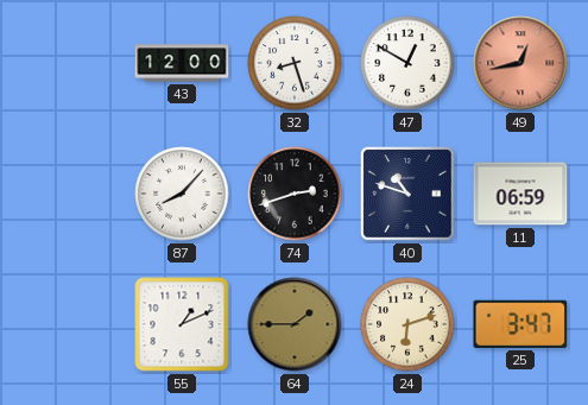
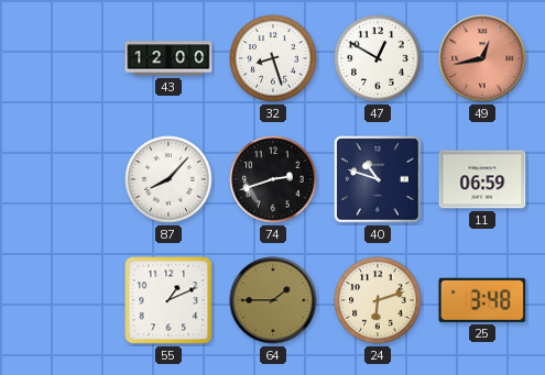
25: 3:47 -> 3:48
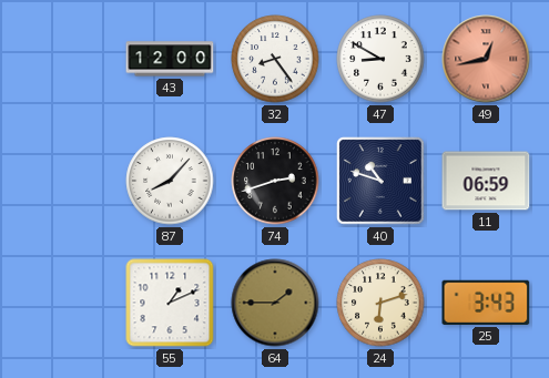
32: 8:27 -> 8:24
47: 12:50 -> 8:50
25: 3:48 -> 3:43
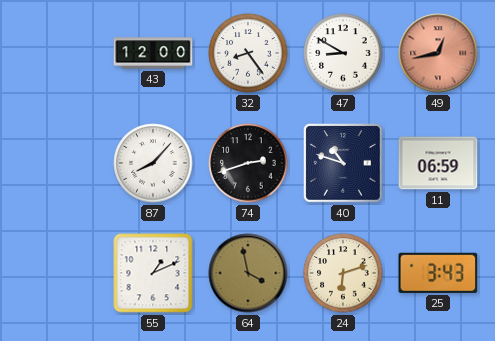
64: 1:45 -> 3:58
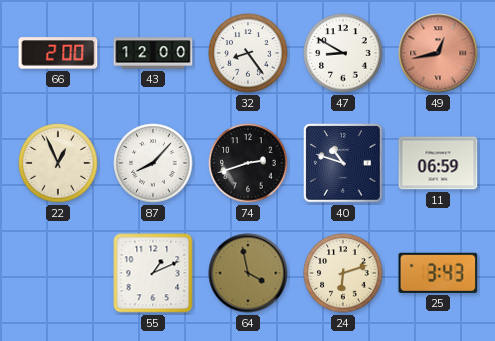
66: none -> 2:00
22: none -> 12:56
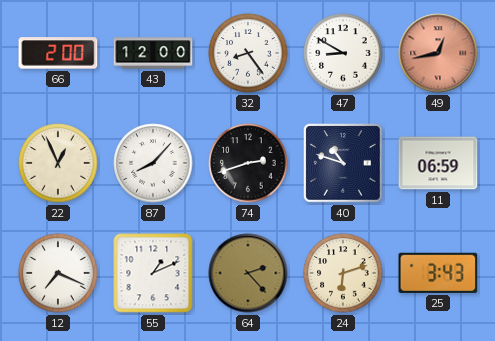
12: none -> 7:19
64: 3:58 -> 2:23
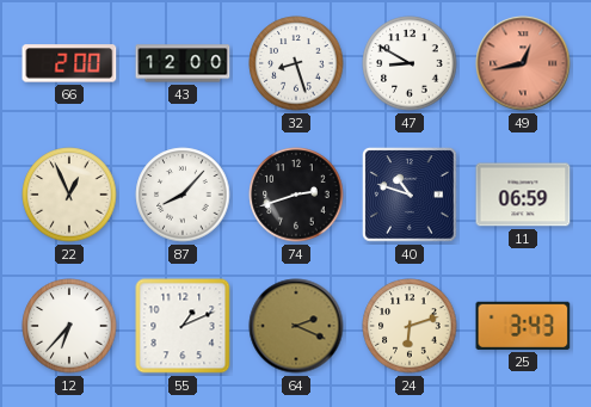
32: 8:24 -> 8:27
12: 7:19 -> 6:37
64: 2:23 -> 2:19
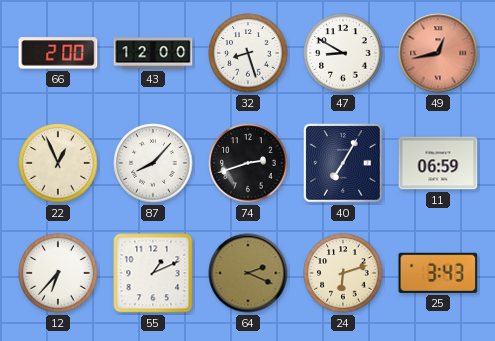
40: 10:48 -> 7:05
